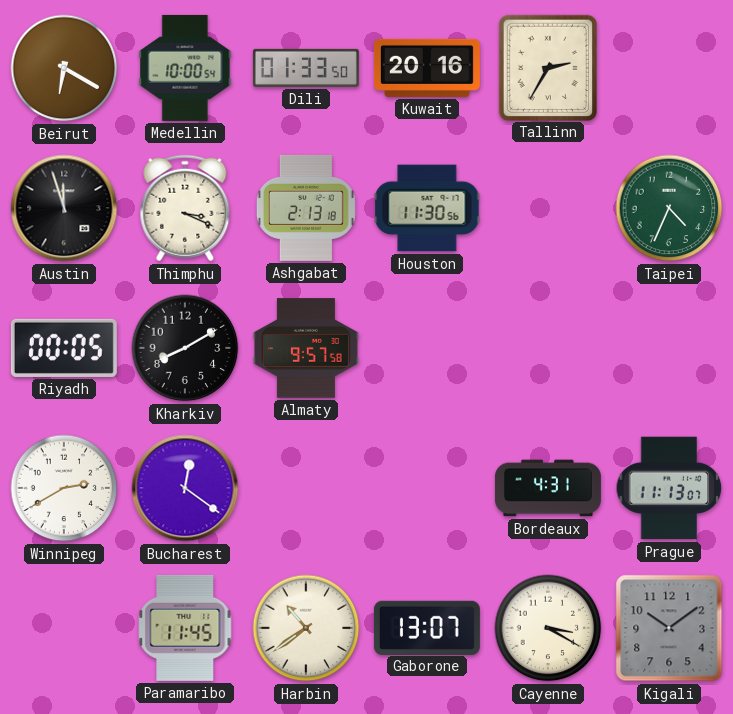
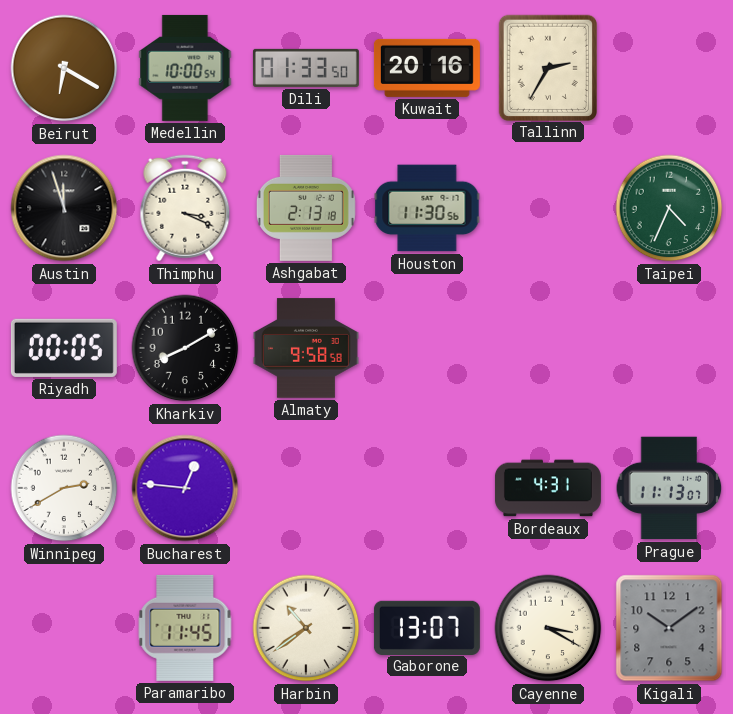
Almaty: 9:57 -> 9:58
Bucharest: 12:21 -> 12:46
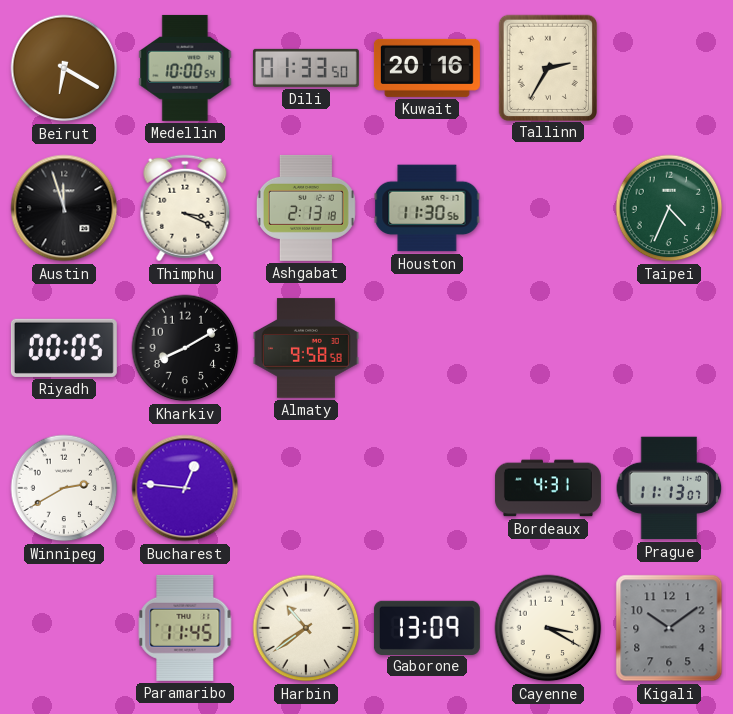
Gaborone: 13:07 -> 13:09
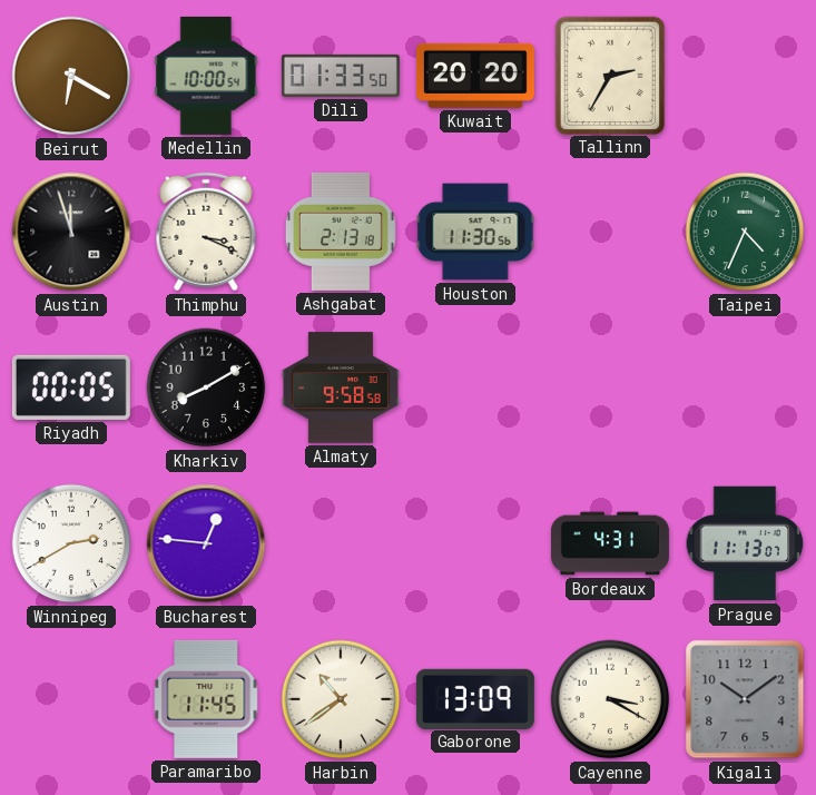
Kuwait: 20:16 -> 20:20
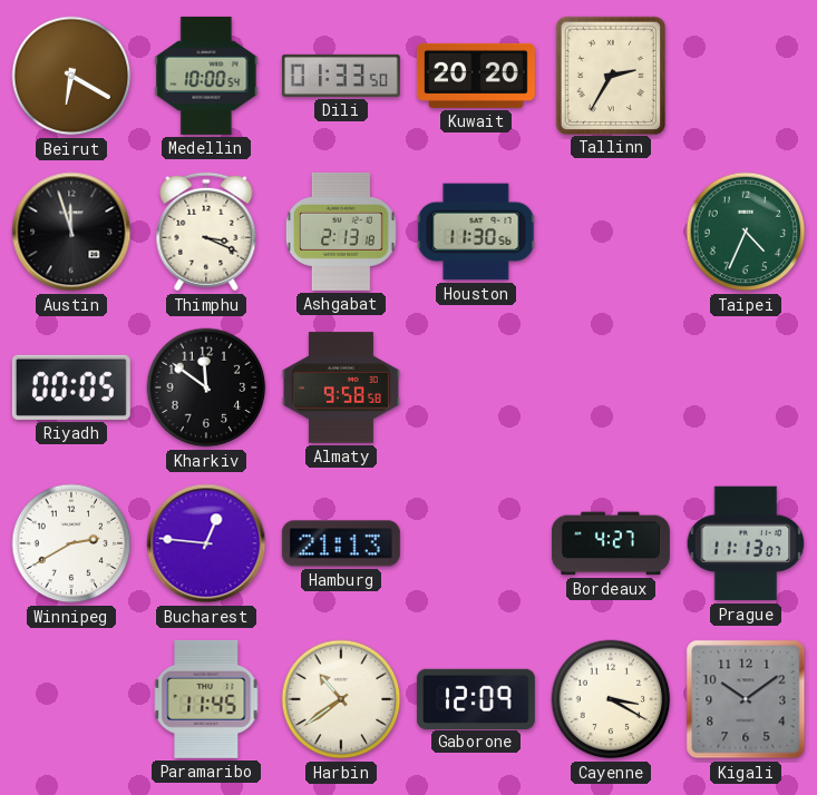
Kharkiv: 8:10 -> 11:51
Hamburg: none -> 21:13
Bordeaux: 4:31 -> 4:27
Gaborone: 13:09 -> 12:09
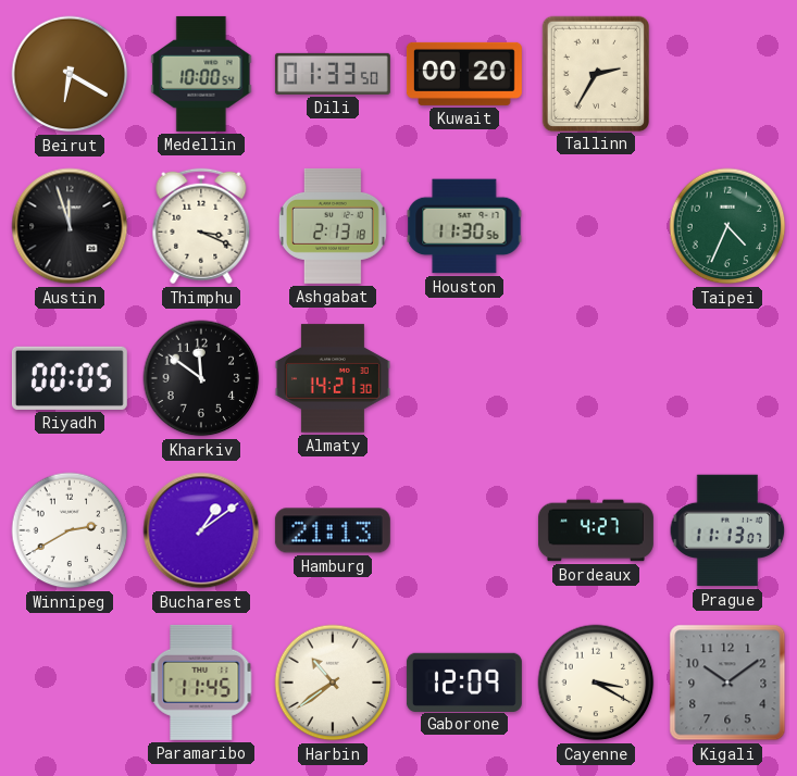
Kuwait: 20:20 -> 00:20
Almaty: 9:58 -> 14:21
Bucharest: 12:46 -> 1:09
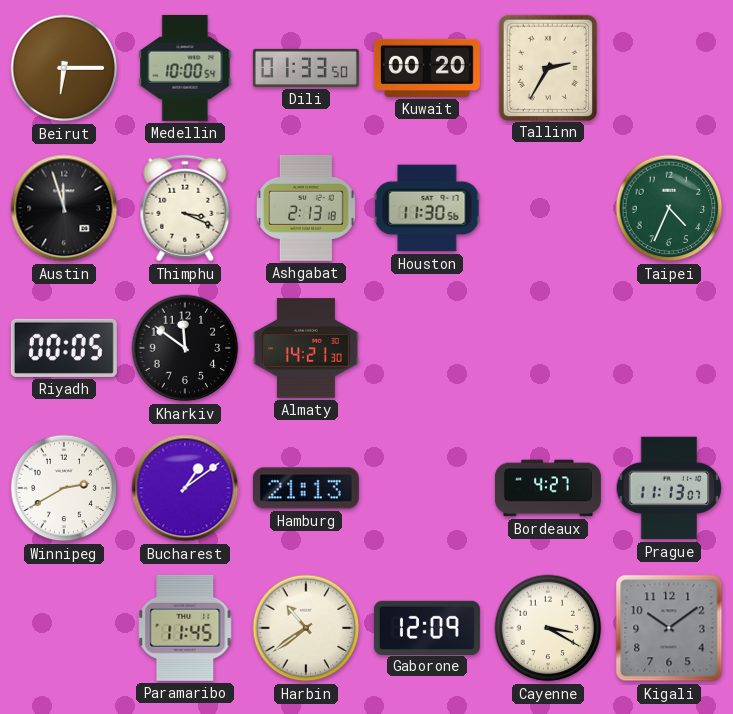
Beirut: 6:20 -> 6:15
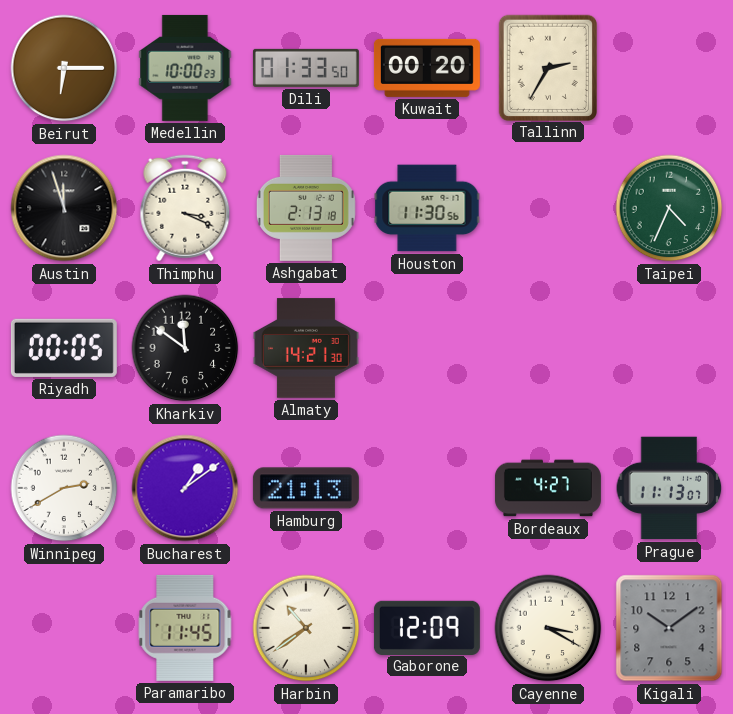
Medellin: 10:00:54 -> 10:00:23
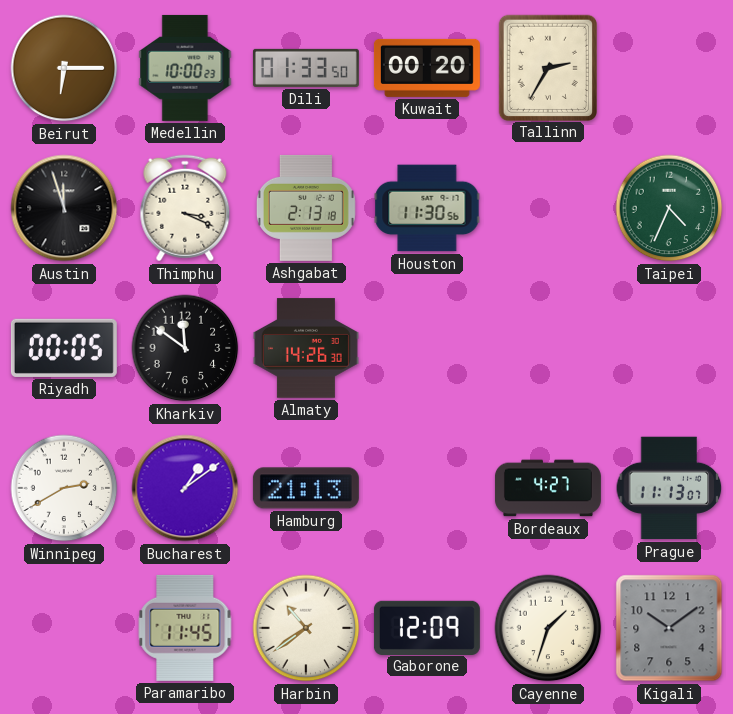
Almaty: 14:21 -> 14:26
Cayenne: 3:20 -> 1:33
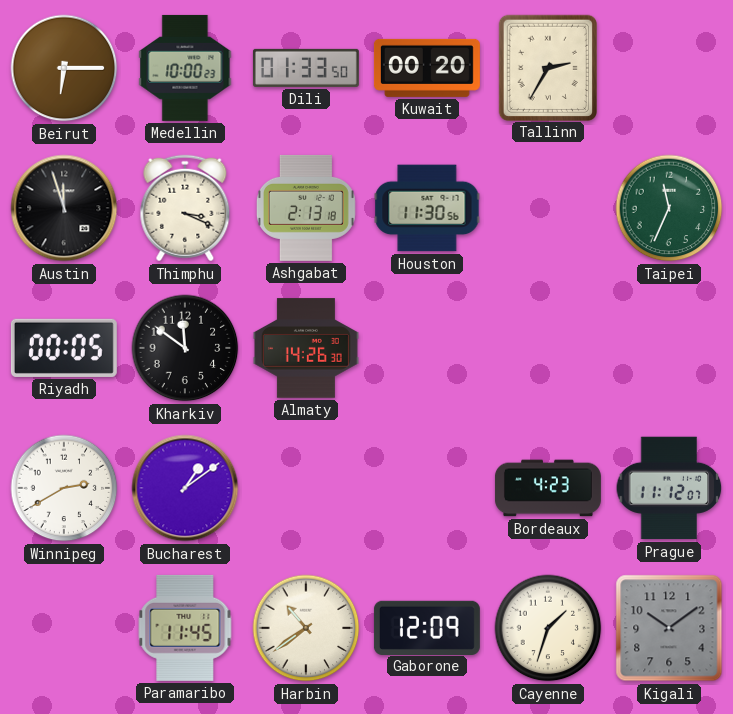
Taipei: 4:34 -> 11:34
Hamburg: 21:13 -> none
Bordeaux: 4:27 -> 4:23
Prague: 11:13 -> 11:12
